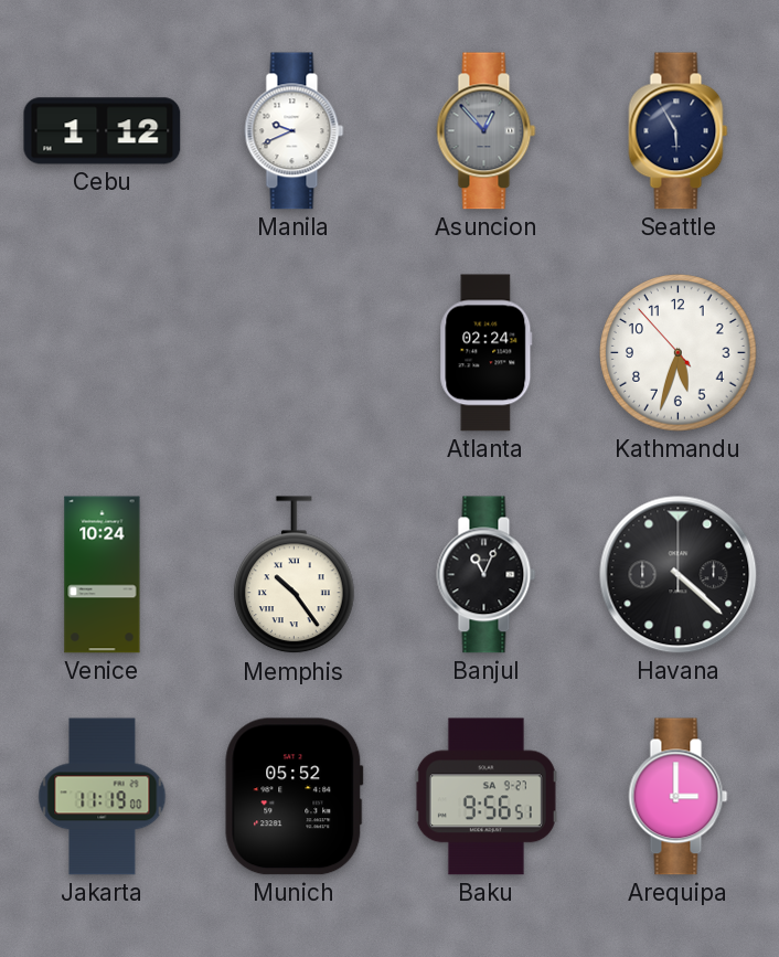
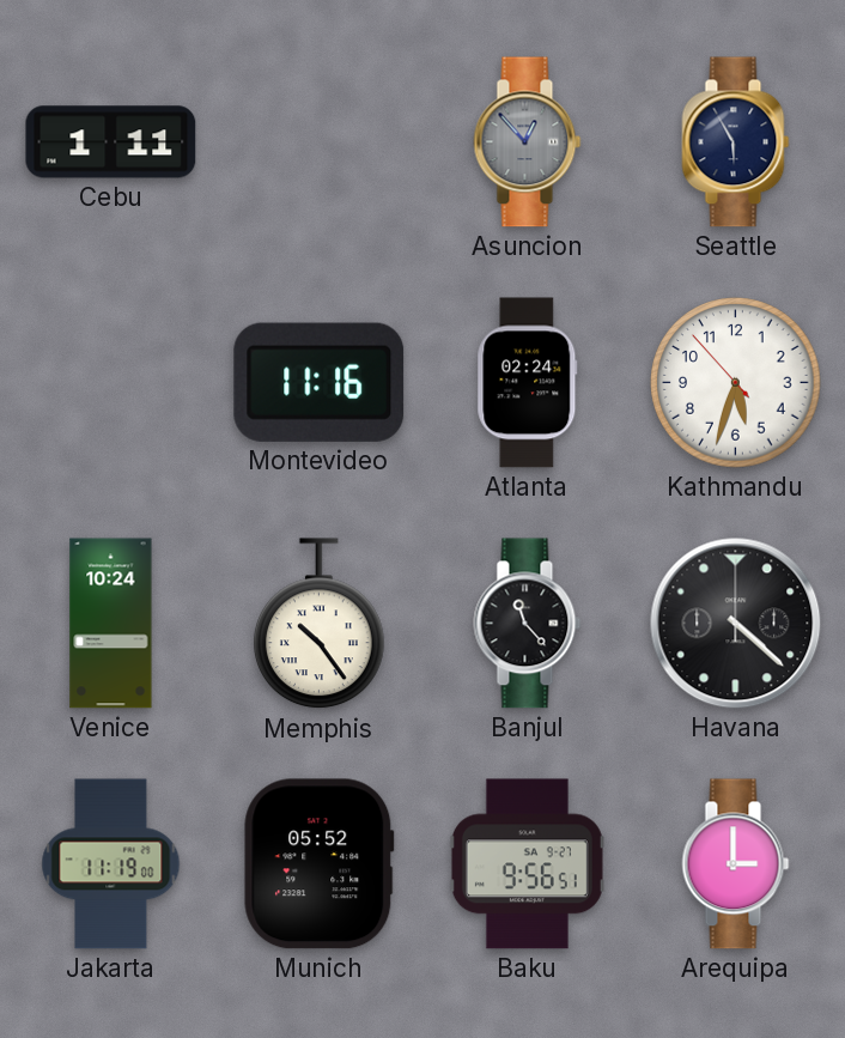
Cebu: 1:12 -> 1:11
Manila: 9:41 -> none
Montevideo: none -> 11:16
Banjul: 11:04 -> 11:23
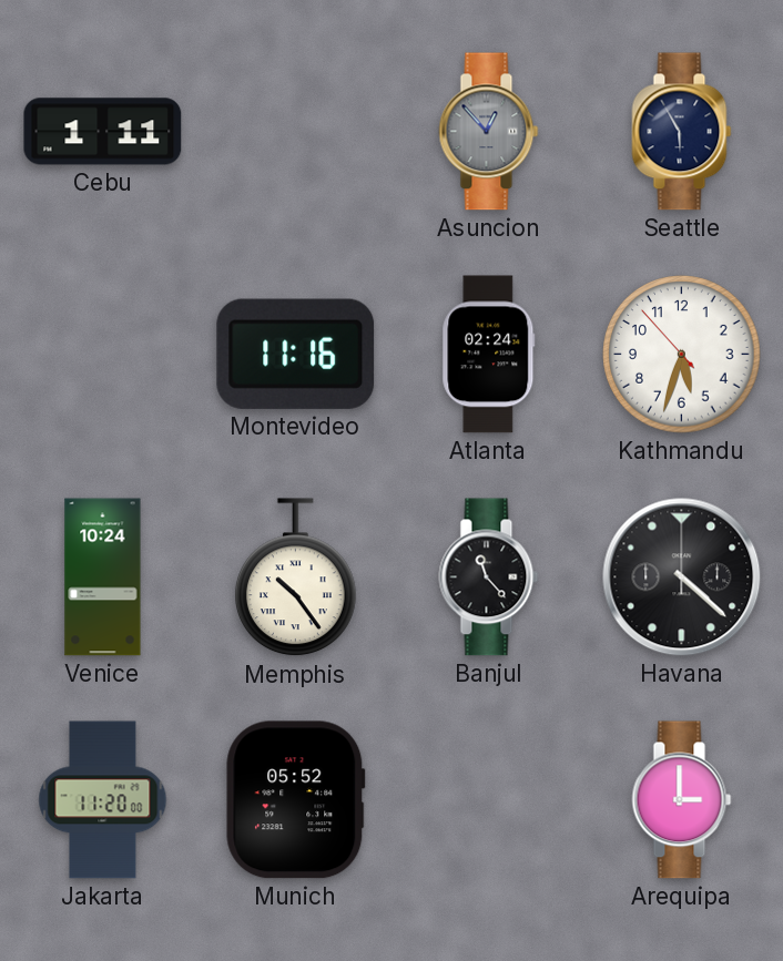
Jakarta: 11:19 -> 11:20
Baku: 9:56 -> none
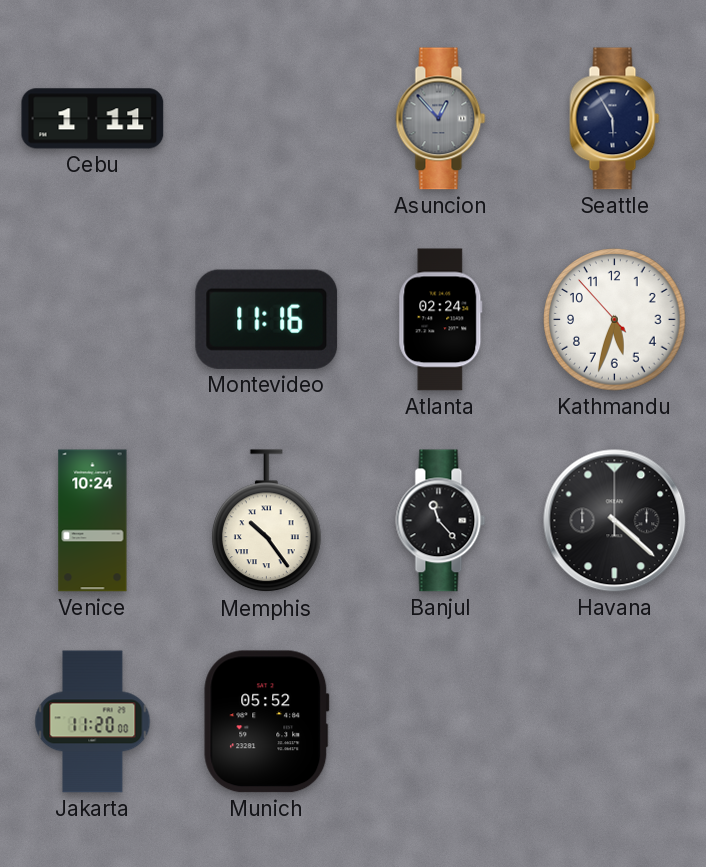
Arequipa: 3:00 -> none
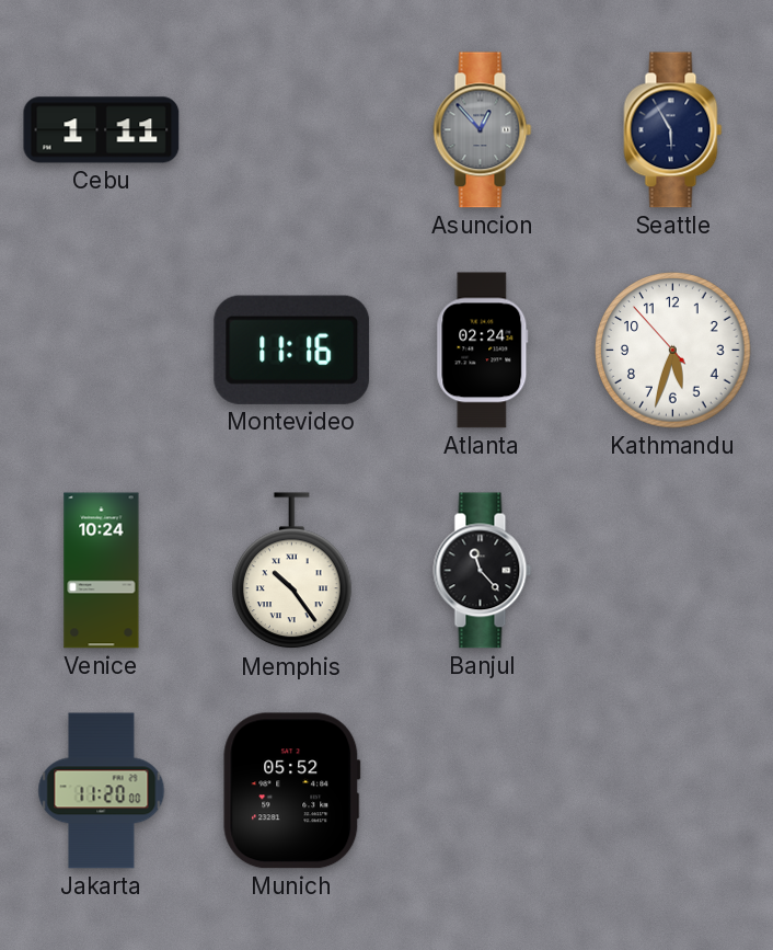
Havana: 4:22 -> none
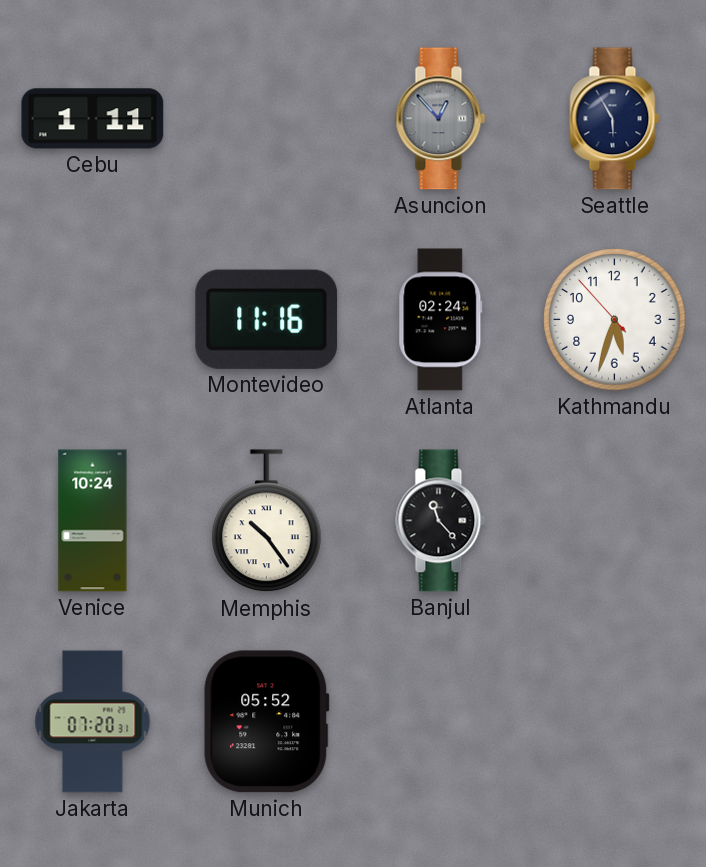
Jakarta: 11:20 -> 07:20
